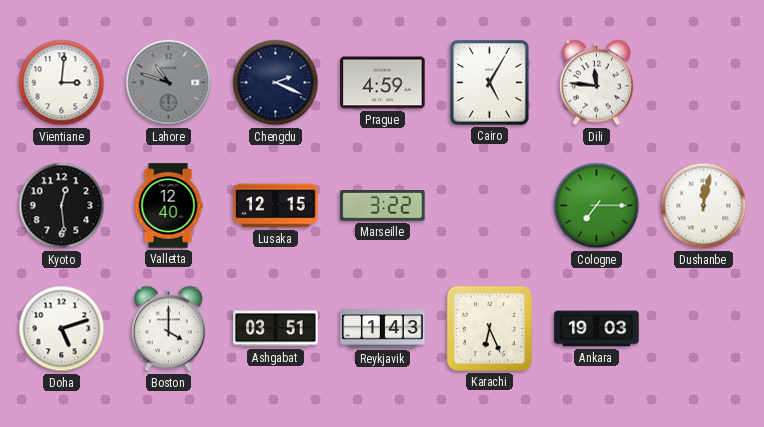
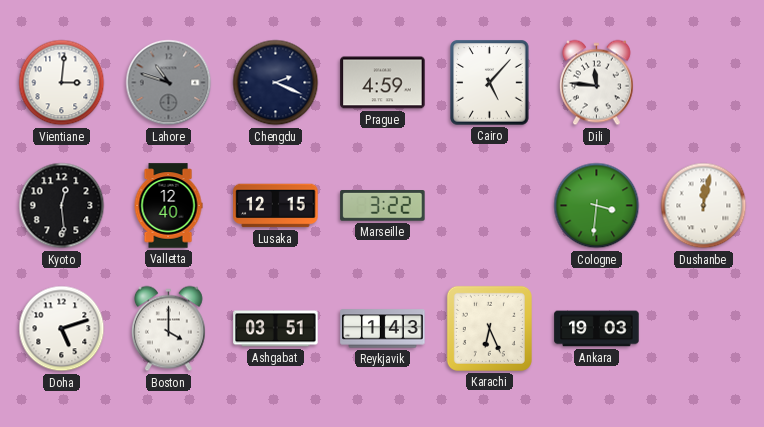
Cairo: 5:05 -> 5:07
Cologne: 7:15 -> 3:31
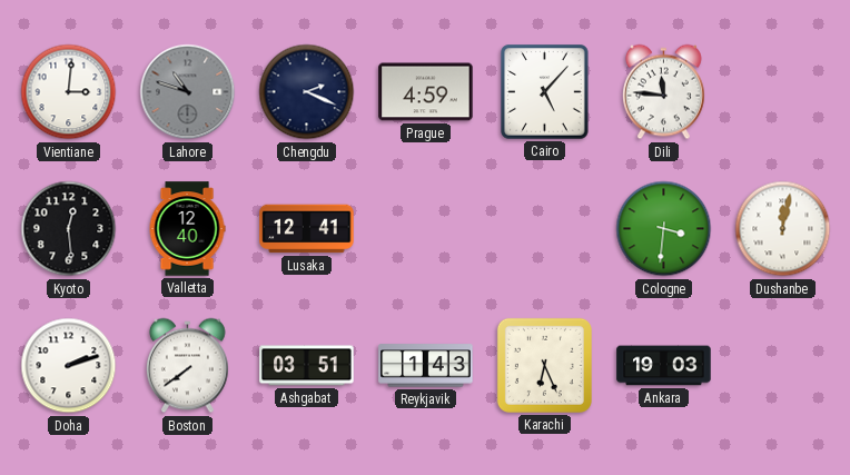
Lusaka: 12:15 -> 12:41
Marseille: 3:22 -> none
Doha: 5:12 -> 2:12
Boston: 4:00 -> 7:39
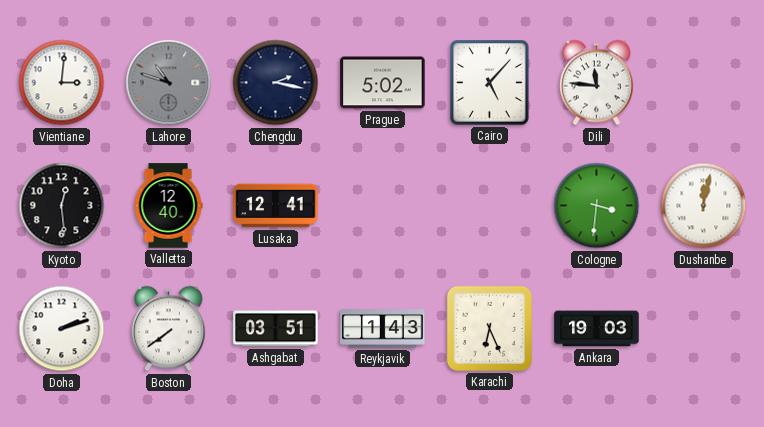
Chengdu: 2:19 -> 2:17
Prague: 4:59 -> 5:02
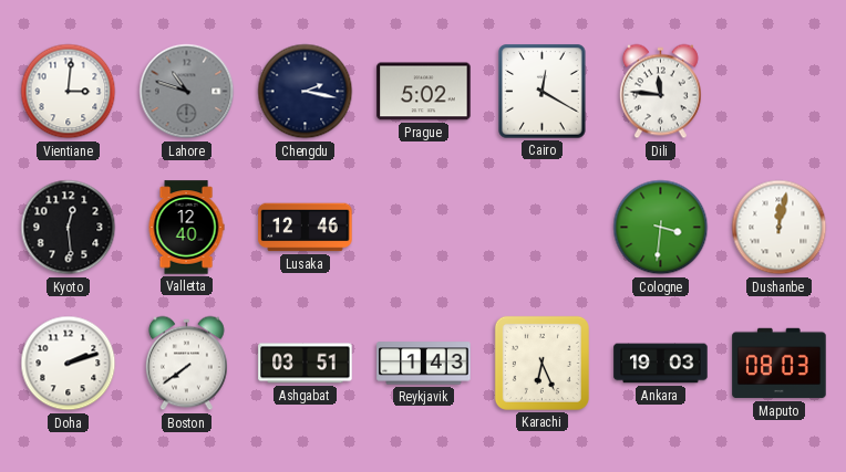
Cairo: 5:07 -> 12:20
Lusaka: 12:41 -> 12:46
Maputo: none -> 08:03
